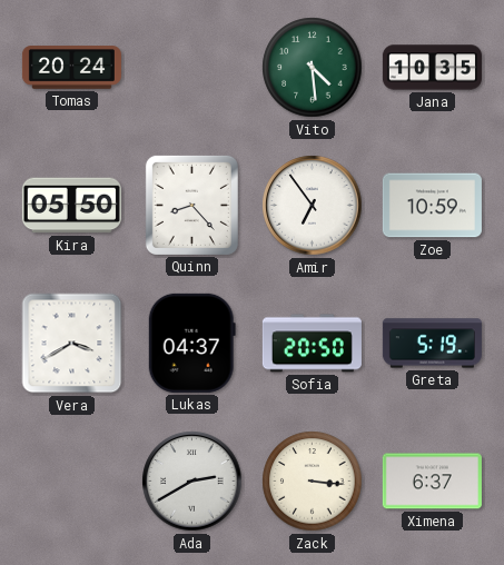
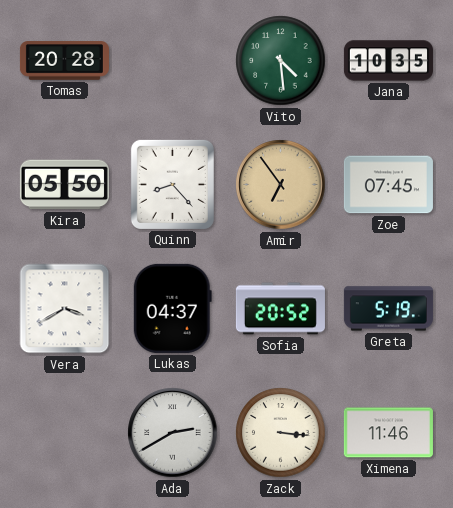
Tomas: 20:24 -> 20:28
Amir dial: white -> champagne
Zoe: 10:59 -> 07:45
Sofia: 20:50 -> 20:52
Ximena: 6:37 -> 11:46
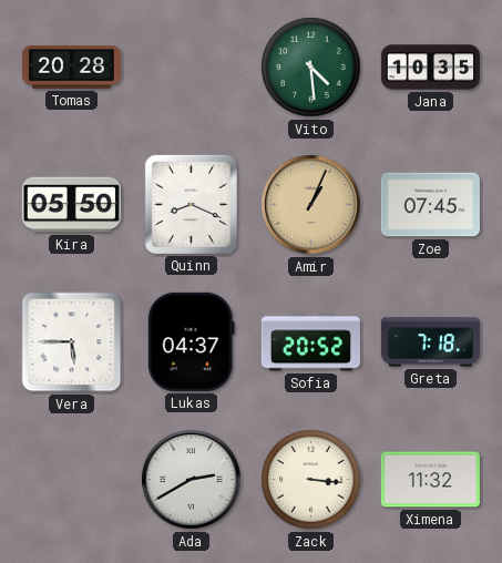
Quinn: 8:23 -> 8:19
Amir: 6:54 -> 1:04
Vera: 3:40 -> 5:45
Greta: 5:19 -> 7:18
Ximena: 11:46 -> 11:32
